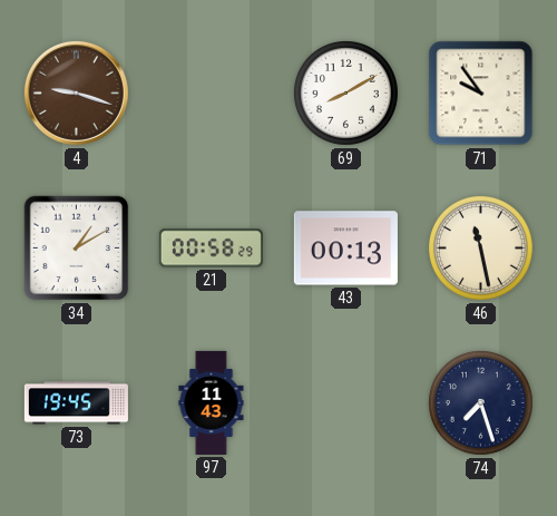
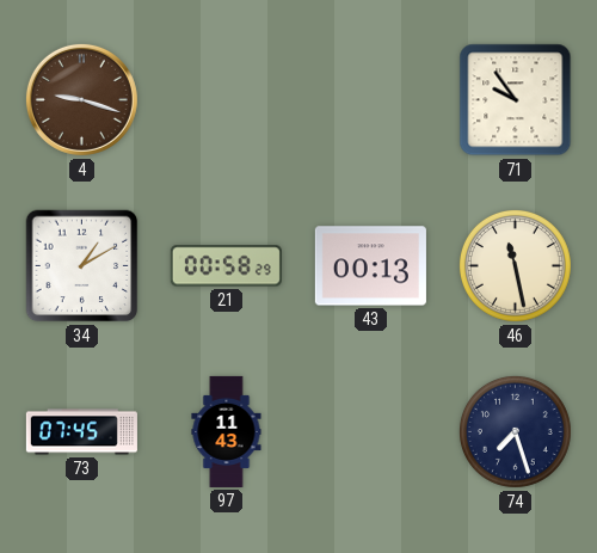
69: 8:10 -> none
73: 19:45 -> 07:45
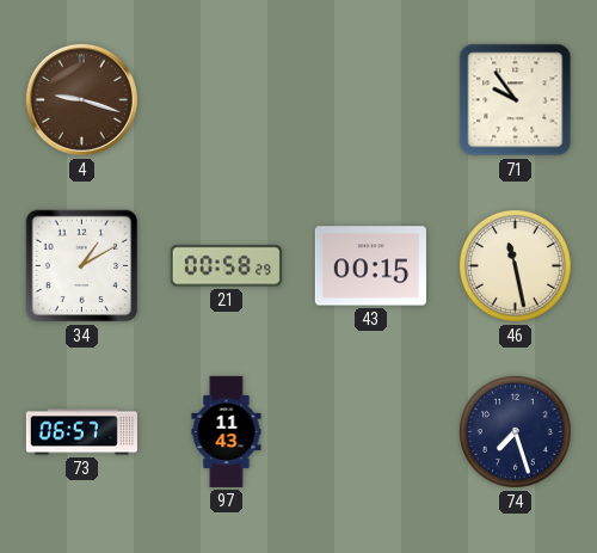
43: 00:13 -> 00:15
73: 07:45 -> 06:57
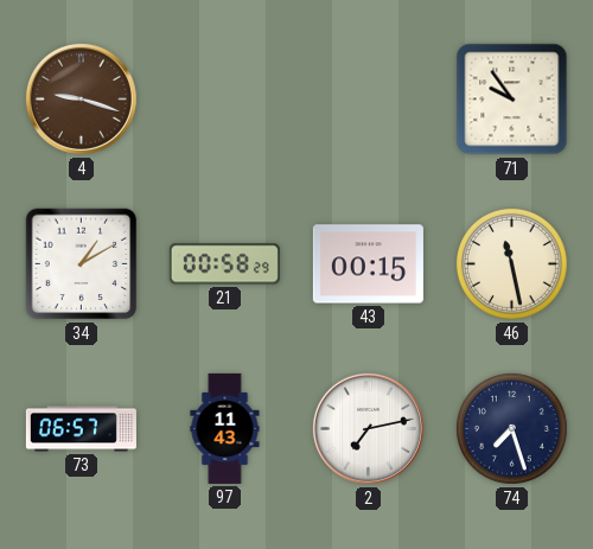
2: none -> 7:13
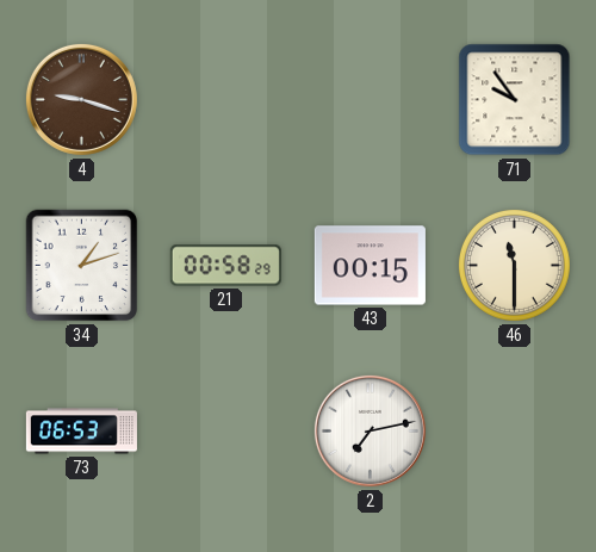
34: 1:10 -> 1:12
46: 11:28 -> 11:30
73: 06:57 -> 06:53
97: 11:43 -> none
74: 7:27 -> none
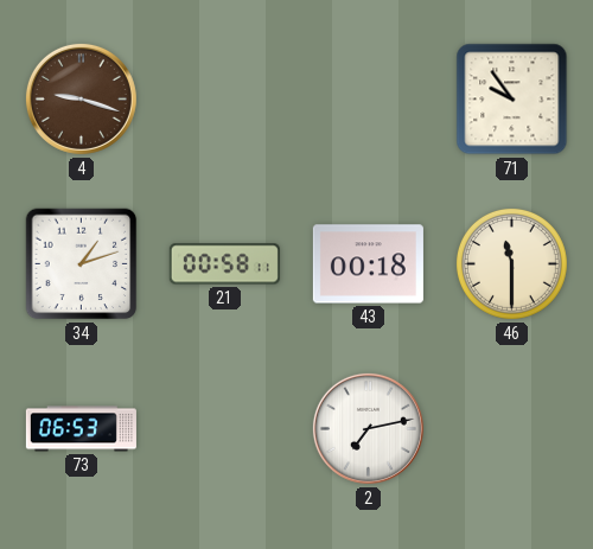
21: 00:58:29 -> 00:58:11
43: 00:15 -> 00:18
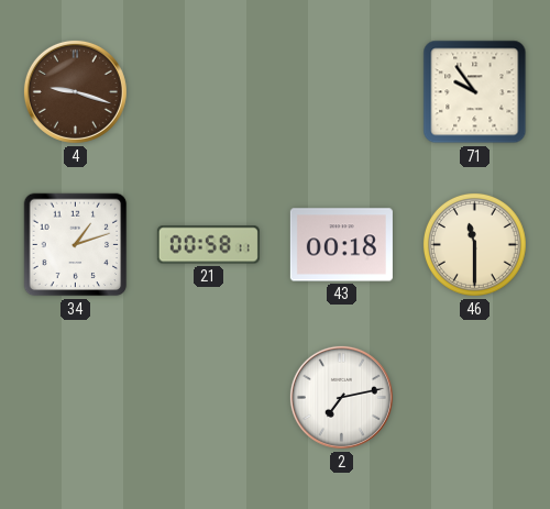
73: 06:53 -> none
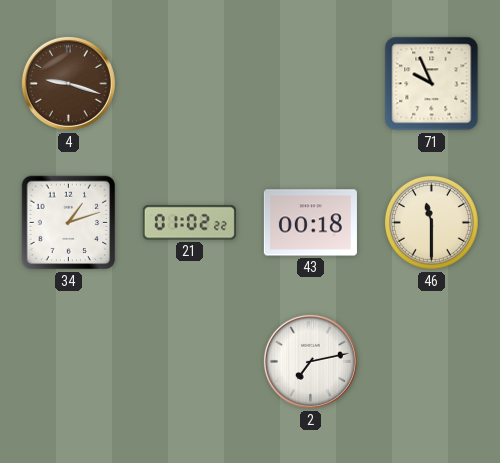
71: 9:54 -> 9:56
21: 00:58 -> 01:02
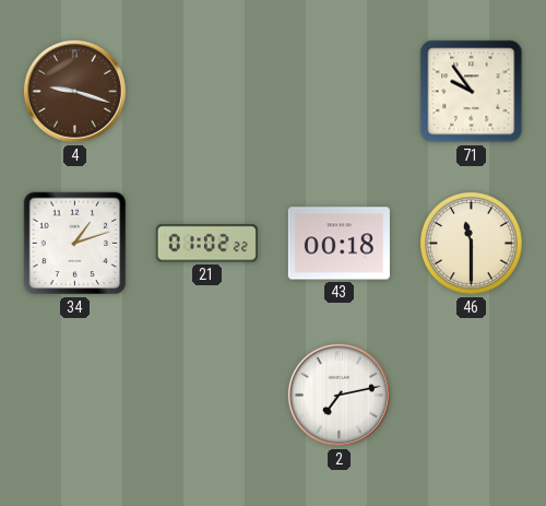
71: 9:56 -> 9:54
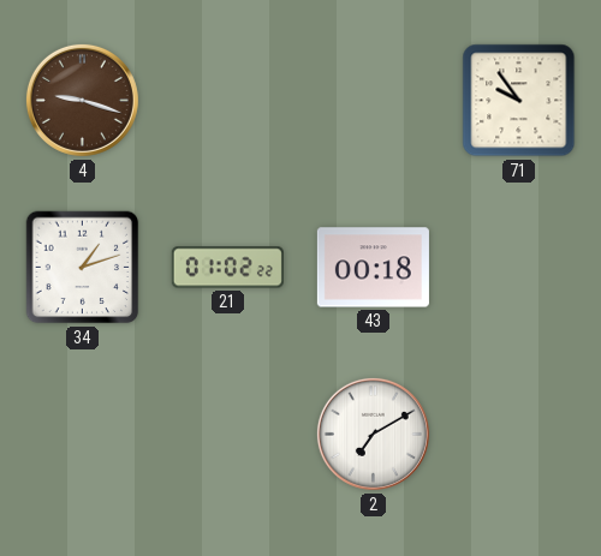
46: 11:30 -> none
2: 7:13 -> 7:10
